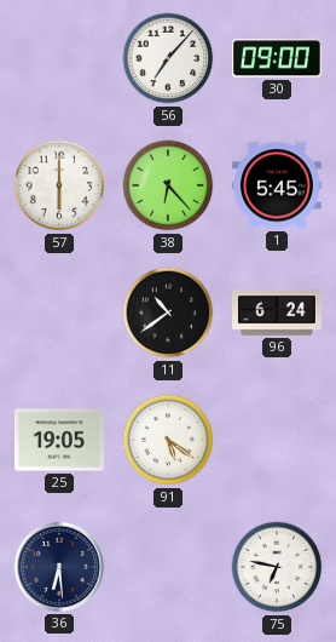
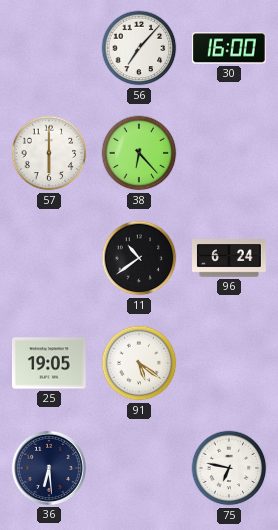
30: 09:00 -> 16:00
1: 5:45 -> none
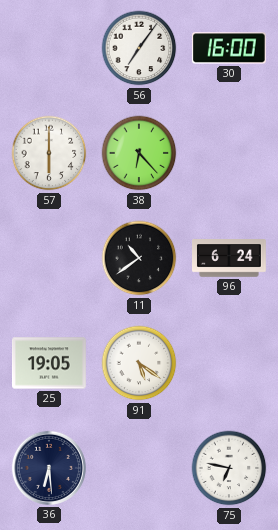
56: 7:07 -> 7:06
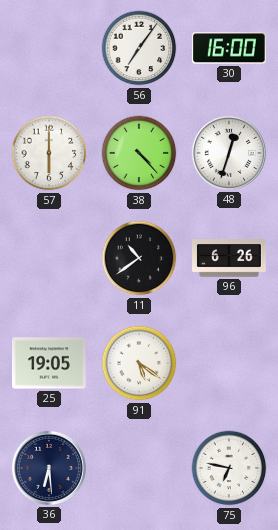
38: 6:23 -> 4:23
48: none -> 12:33
96: 6:24 -> 6:26
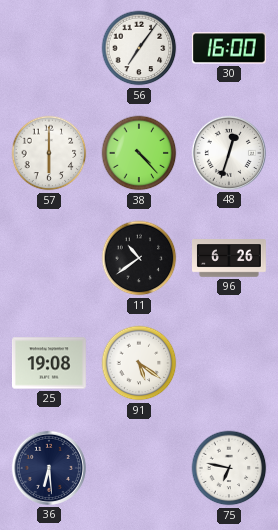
25: 19:05 -> 19:08
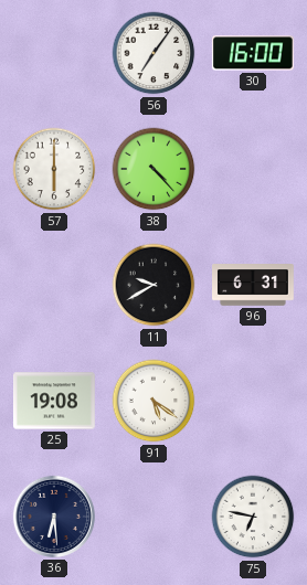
48: 12:33 -> none
11: 10:39 -> 9:40
96: 6:26 -> 6:31
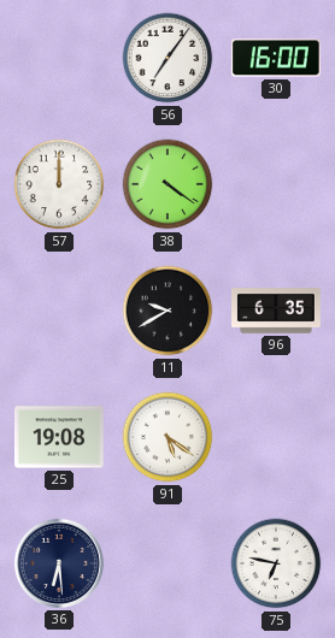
57: 6:00 -> 12:00
38: 4:23 -> 4:21
96: 6:31 -> 6:35
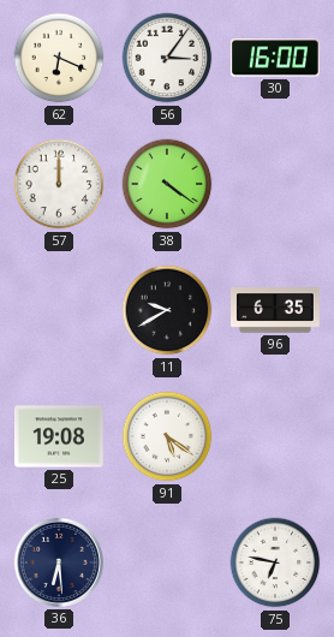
62: none -> 6:19
56: 7:06 -> 3:06
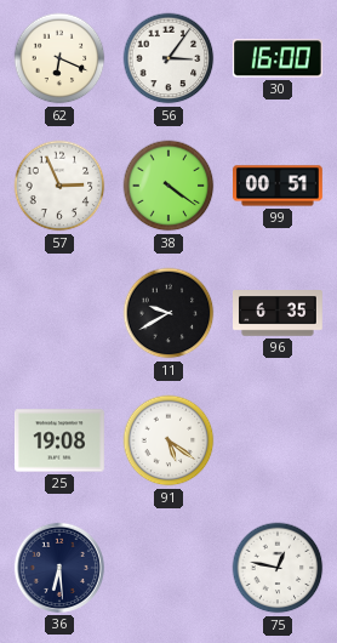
57: 12:00 -> 2:56
99: none -> 00:51
75: 6:47 -> 12:47
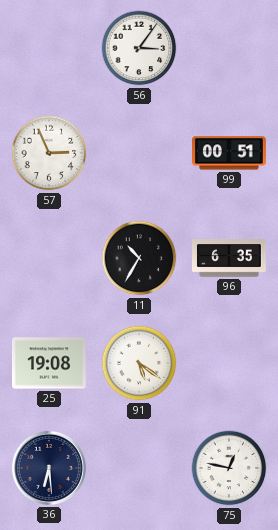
62: 6:19 -> none
30: 16:00 -> none
38: 4:21 -> none
11: 9:40 -> 10:35
